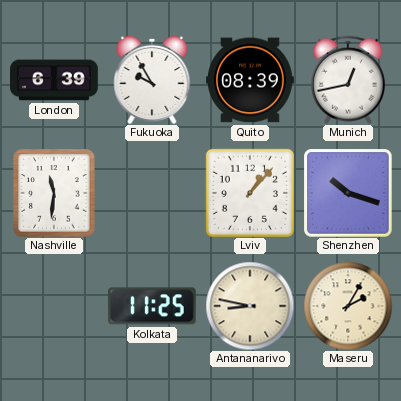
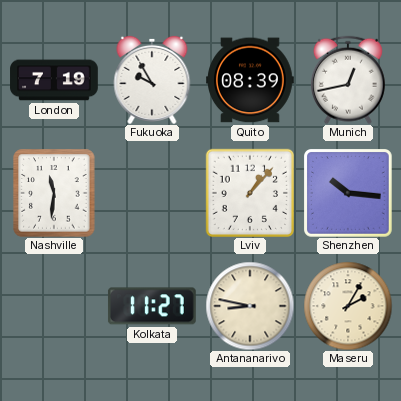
London: 6:39 -> 7:19
Shenzhen: 10:18 -> 10:16
Kolkata: 11:25 -> 11:27
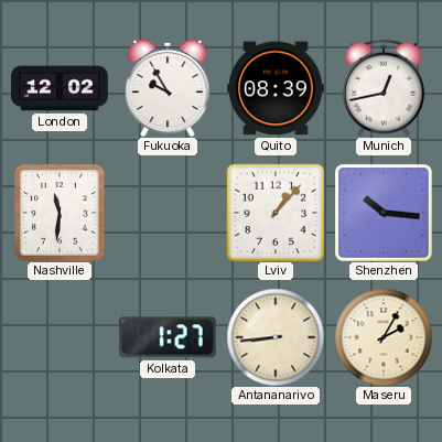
London: 7:19 -> 12:02
Kolkata: 11:27 -> 1:27
Antananarivo: 8:47 -> 8:44
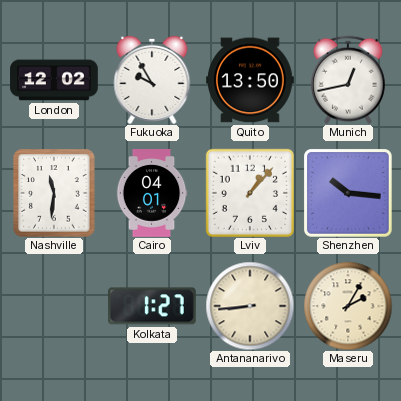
Quito: 08:39 -> 13:50
Cairo: none -> 04:01
